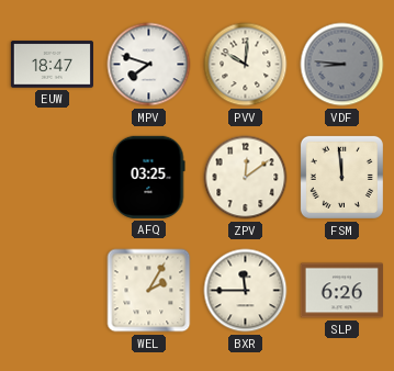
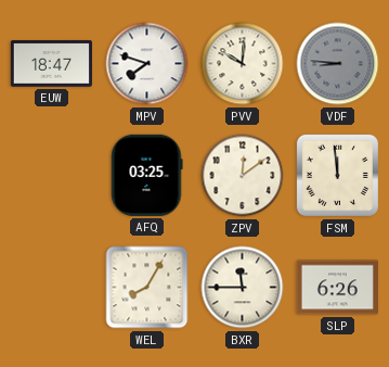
WEL: 2:05 -> 8:05
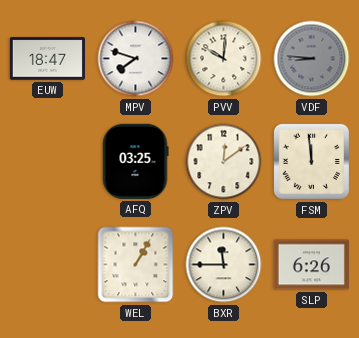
WEL: 8:05 -> 1:05
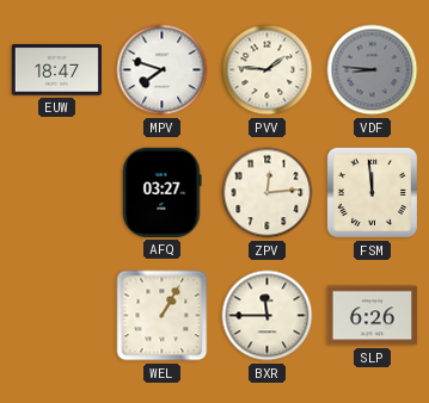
PVV: 10:01 -> 1:46
AFQ: 03:25 -> 03:27
ZPV: 12:09 -> 12:14
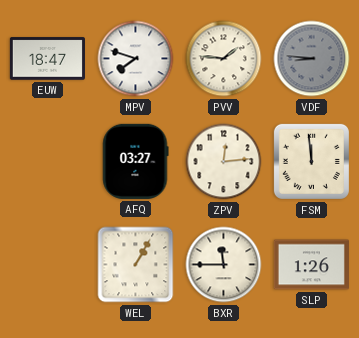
SLP: 6:26 -> 1:26
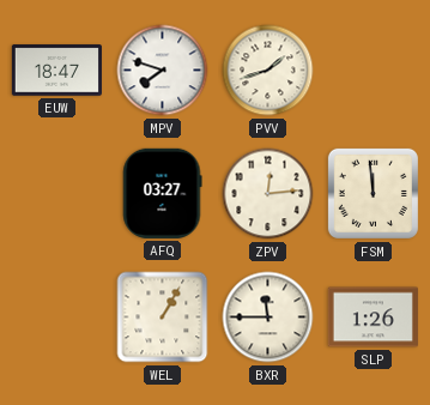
PVV: 1:46 -> 1:42
VDF: 8:46 -> none
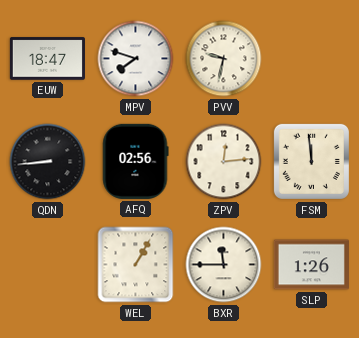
PVV: 1:42 -> 9:32
QDN: none -> 8:44
AFQ: 03:27 -> 02:56
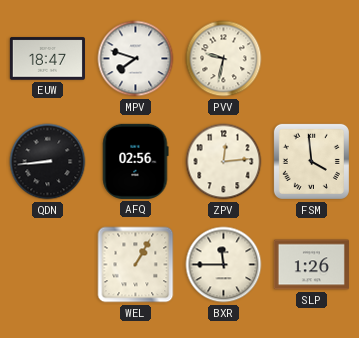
FSM: 11:59 -> 3:59
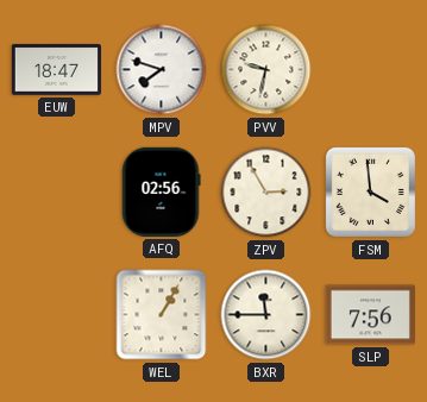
QDN: 8:44 -> none
ZPV: 12:14 -> 2:55
SLP: 1:26 -> 7:56
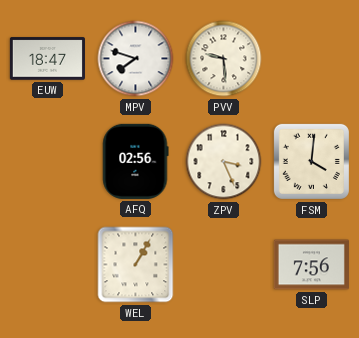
PVV: 9:32 -> 9:29
ZPV: 2:55 -> 3:26
FSM: 3:59 -> 4:01
BXR: 11:45 -> none
